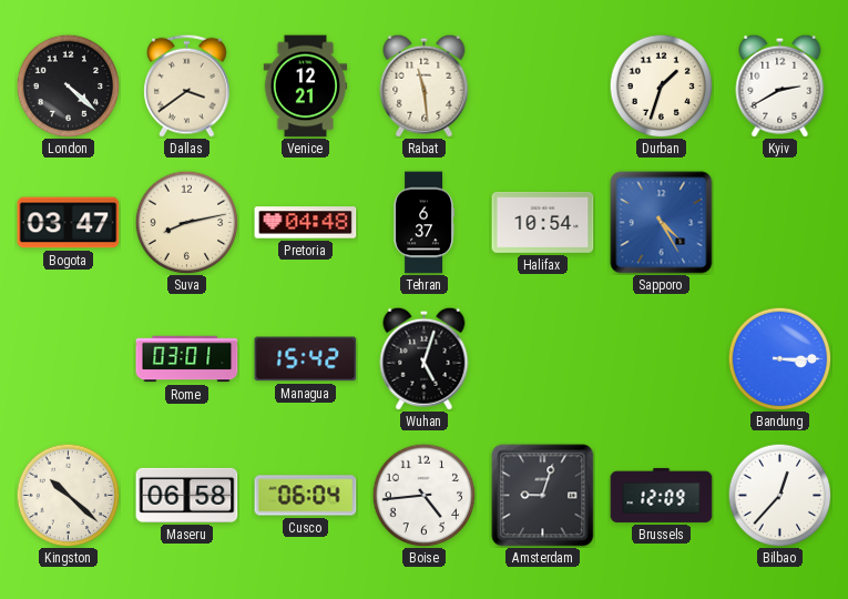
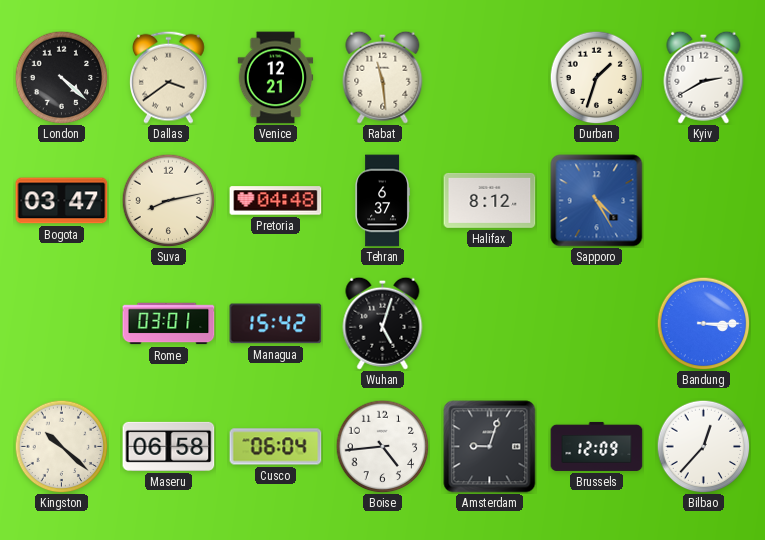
Halifax: 10:54 -> 8:12
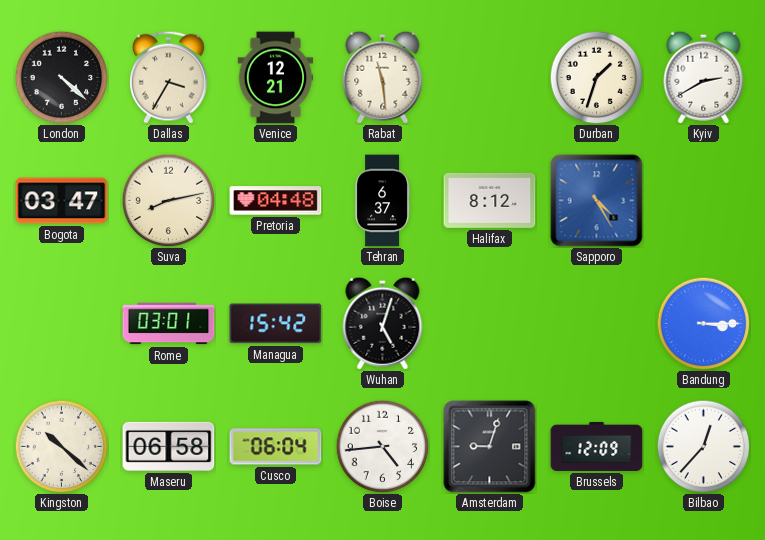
Dallas: 3:39 -> 3:35
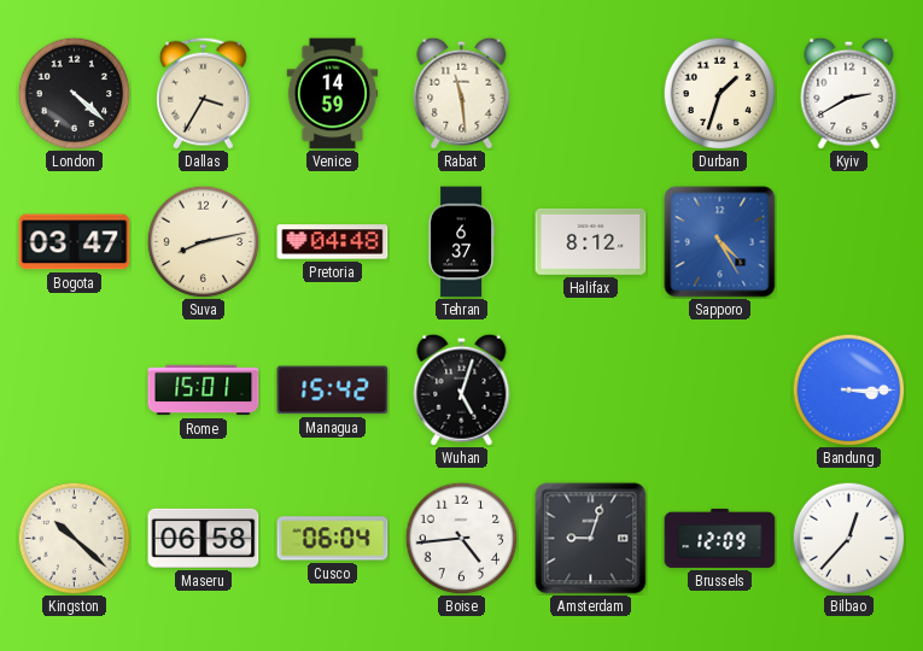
Venice: 12:21 -> 14:59
Rome: 03:01 -> 15:01
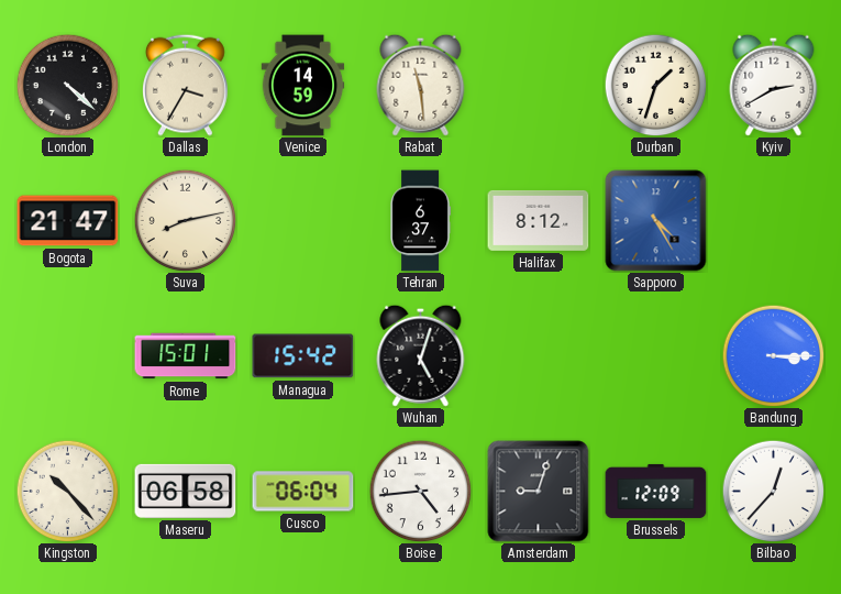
Bogota: 03:47 -> 21:47
Pretoria: 04:48 -> none
Kingston: 10:22 -> 10:23
